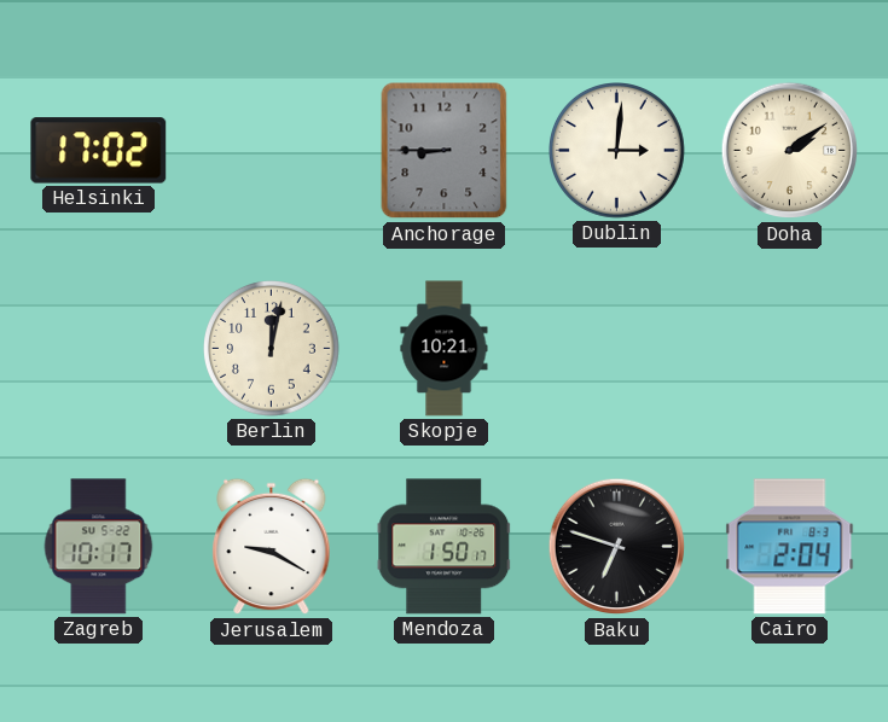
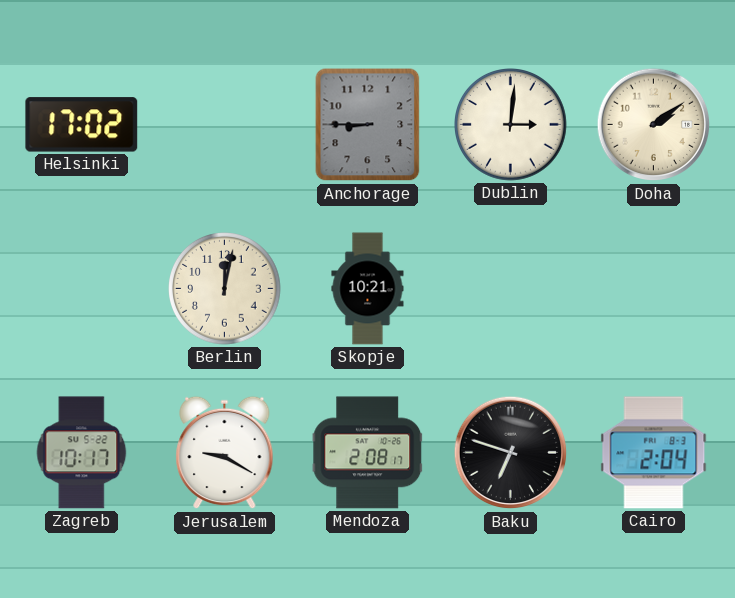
Mendoza: 1:50 -> 2:08
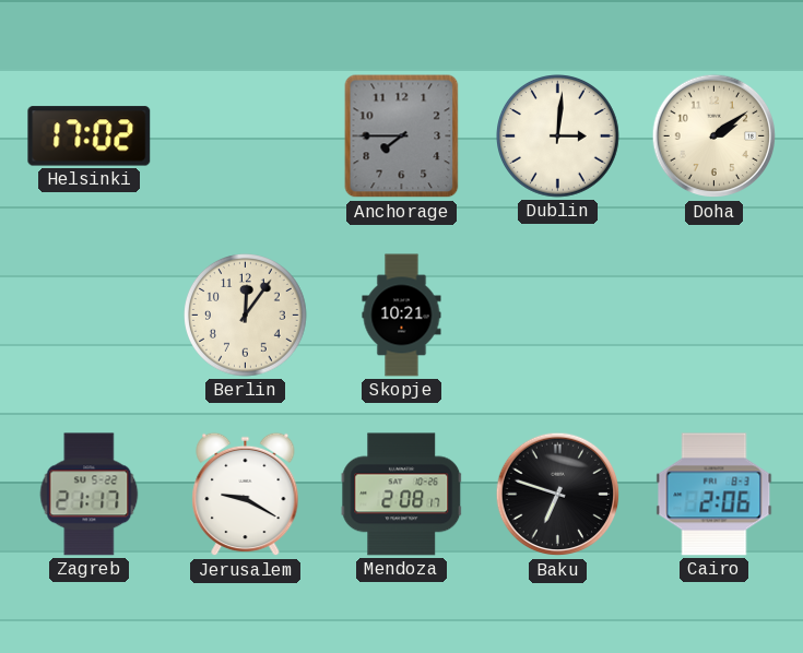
Anchorage: 8:45 -> 7:45
Berlin: 12:02 -> 12:06
Zagreb: 10:17 -> 21:17
Cairo: 2:04 -> 2:06
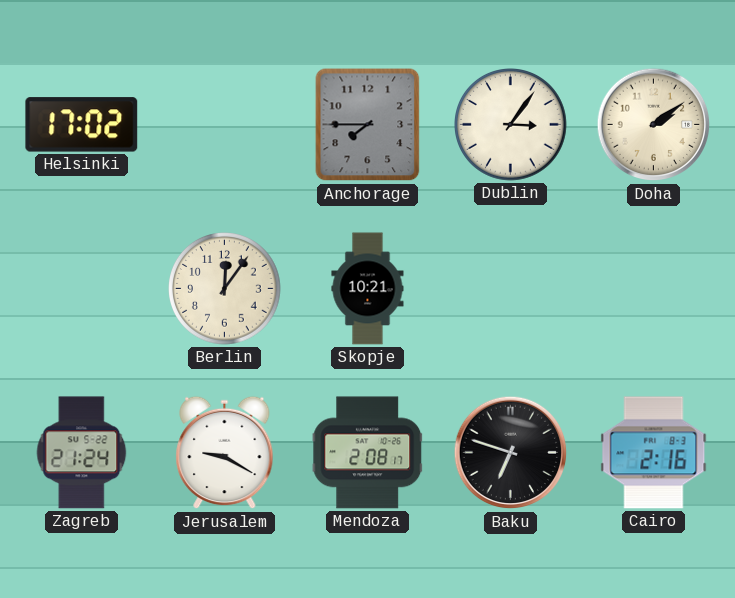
Dublin: 3:01 -> 3:06
Zagreb: 21:17 -> 21:24
Cairo: 2:06 -> 2:16
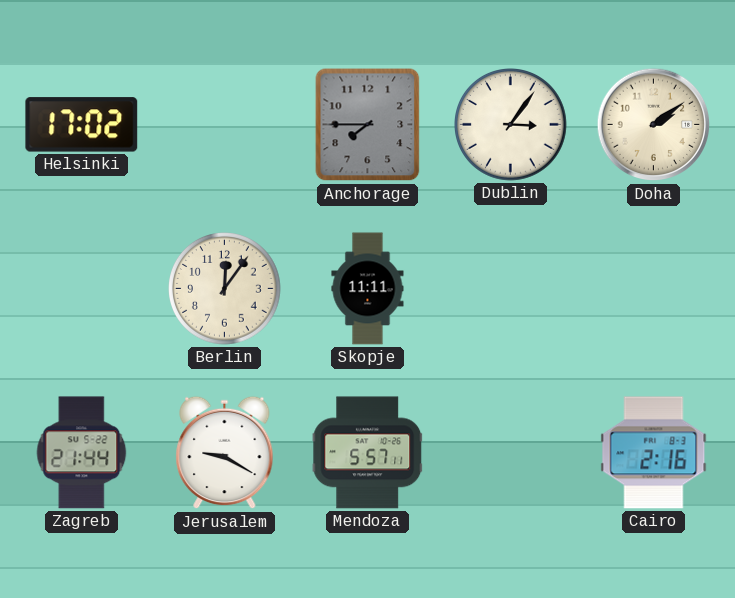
Skopje: 10:21 -> 11:11
Zagreb: 21:24 -> 21:44
Mendoza: 2:08 -> 5:57
Baku: 6:48 -> none
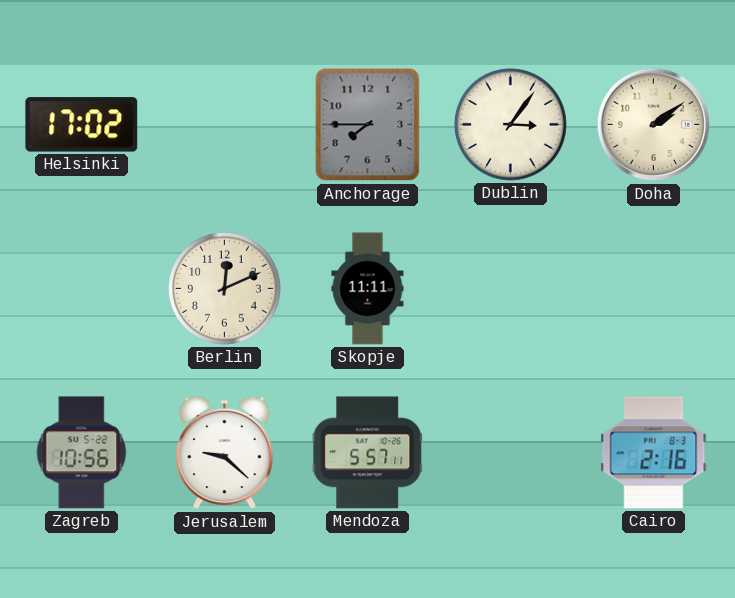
Berlin: 12:06 -> 12:11
Zagreb: 21:44 -> 10:56
Jerusalem: 9:20 -> 9:22
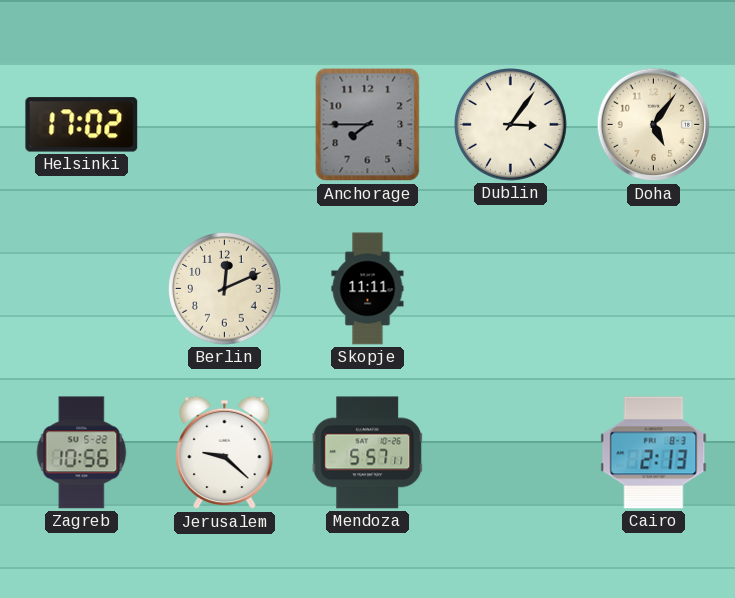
Doha: 2:09 -> 5:06
Cairo: 2:16 -> 2:13
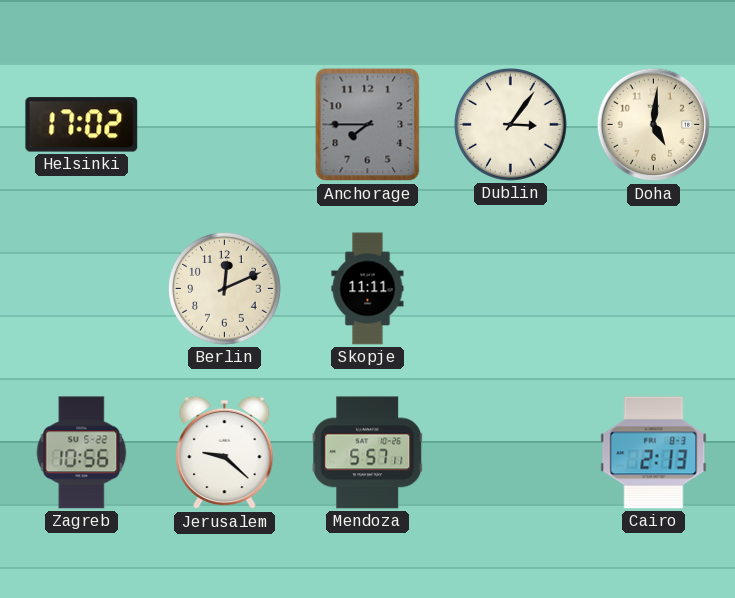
Doha: 5:06 -> 5:01
